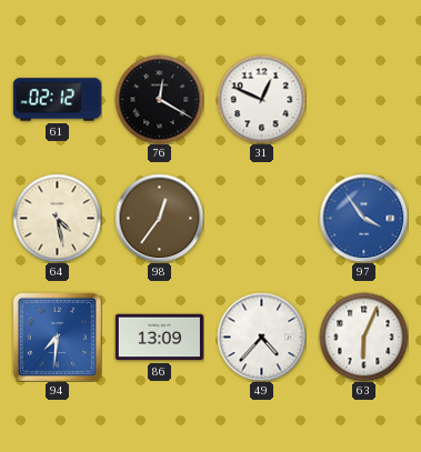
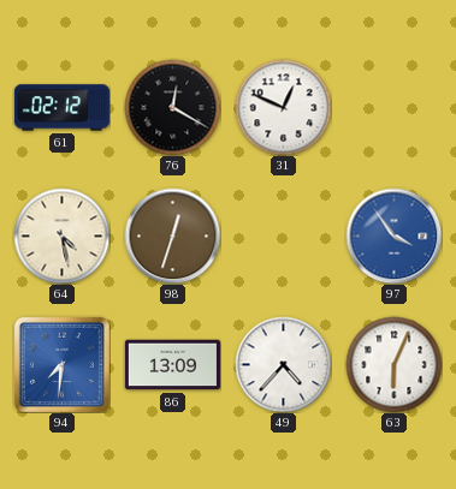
98: 12:36 -> 12:33
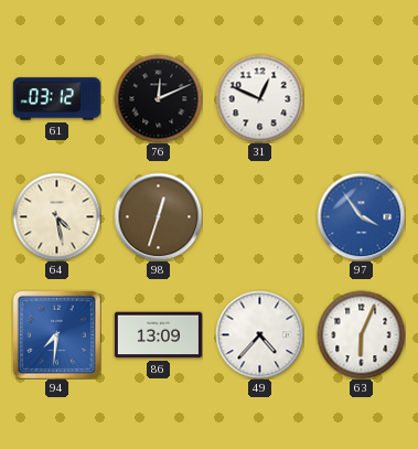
61: 02:12 -> 03:12
76: 12:20 -> 12:11
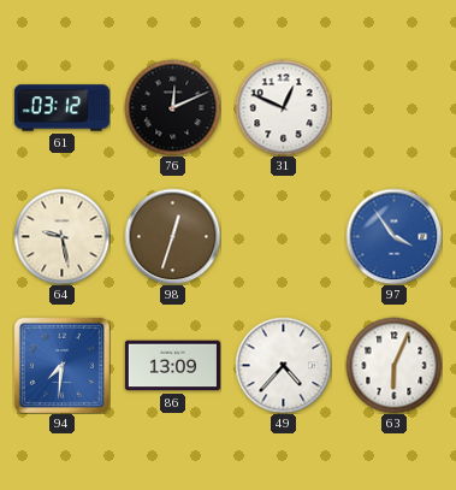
64: 4:28 -> 9:28
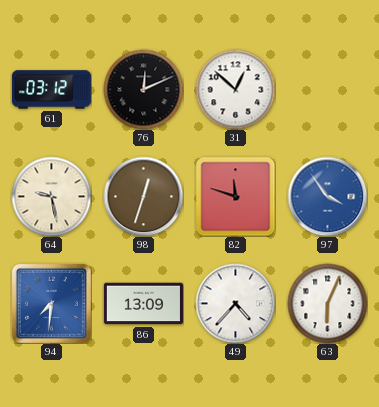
31: 12:49 -> 12:52
82: none -> 11:48
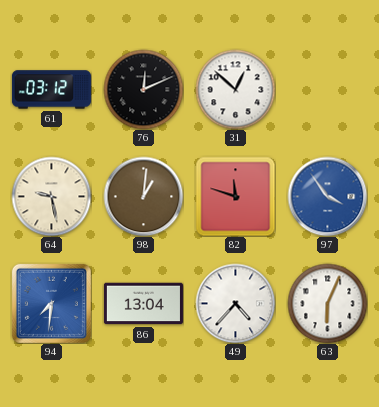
98: 12:33 -> 1:01
86: 13:09 -> 13:04
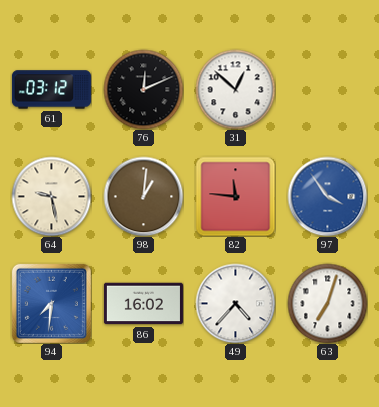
82: 11:48 -> 11:46
86: 13:04 -> 16:02
63: 6:04 -> 7:03
